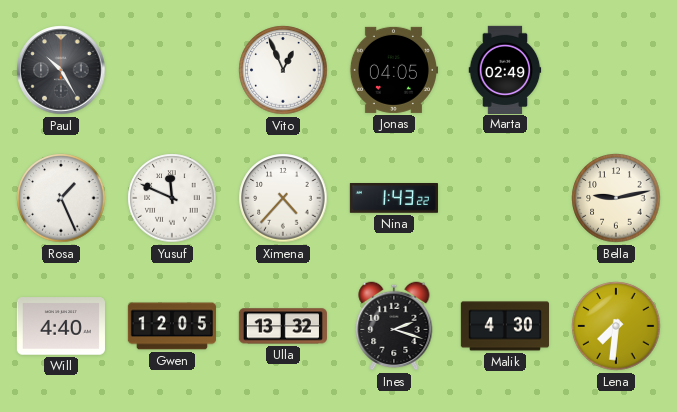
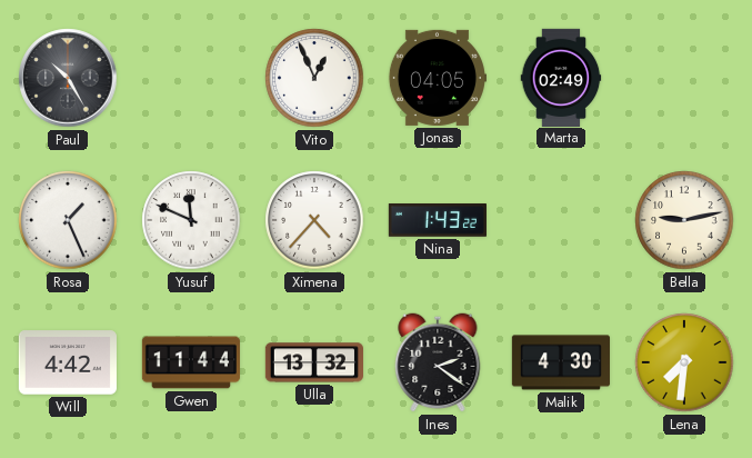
Will: 4:40 -> 4:42
Gwen: 12:05 -> 11:44
Ines: 2:18 -> 2:21
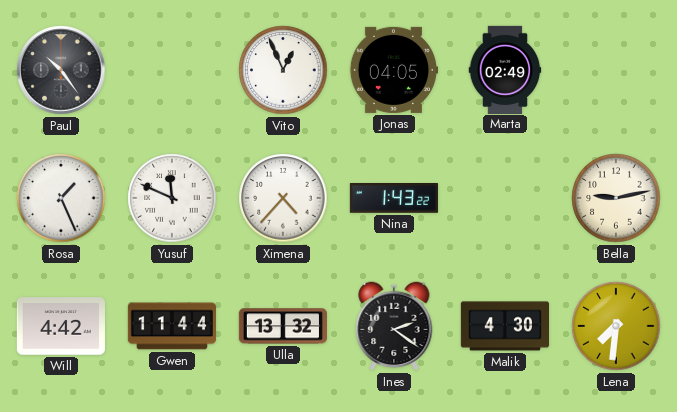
Paul: 10:25 -> 10:24
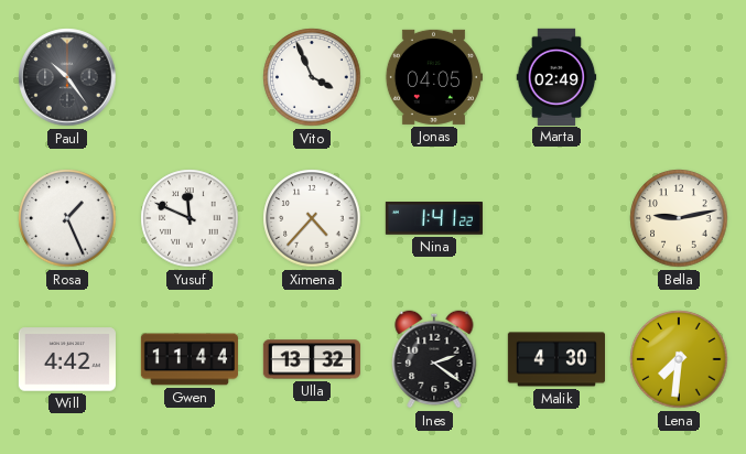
Vito: 12:56 -> 3:56
Nina: 1:43 -> 1:41
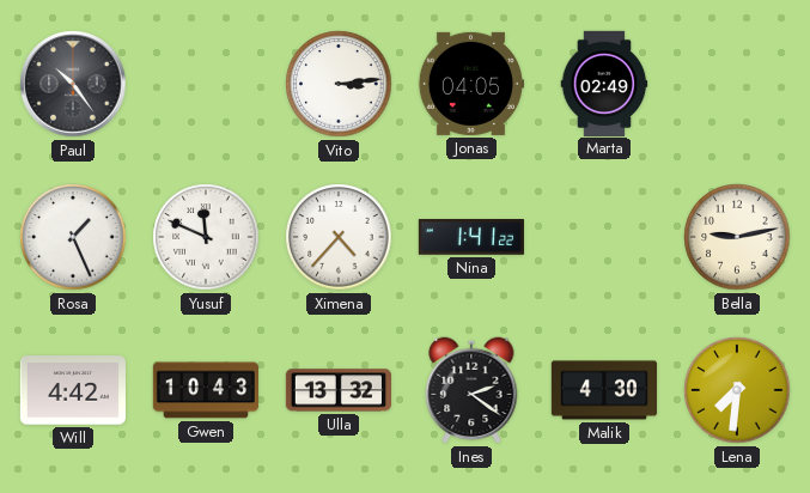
Vito: 3:56 -> 3:14
Gwen: 11:44 -> 10:43
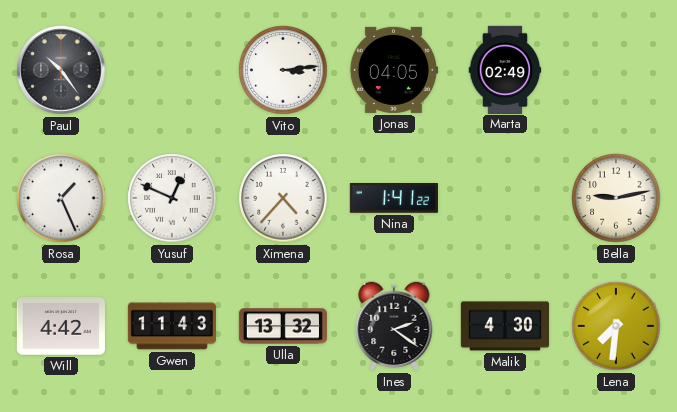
Yusuf: 11:49 -> 12:49
Gwen: 10:43 -> 11:43
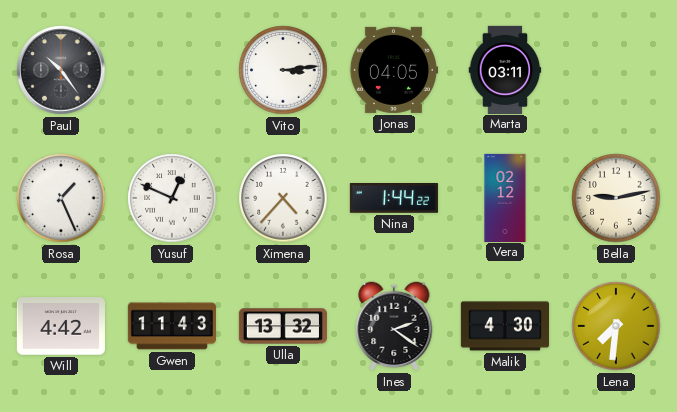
Marta: 02:49 -> 03:11
Nina: 1:41 -> 1:44
Vera: none -> 02:12
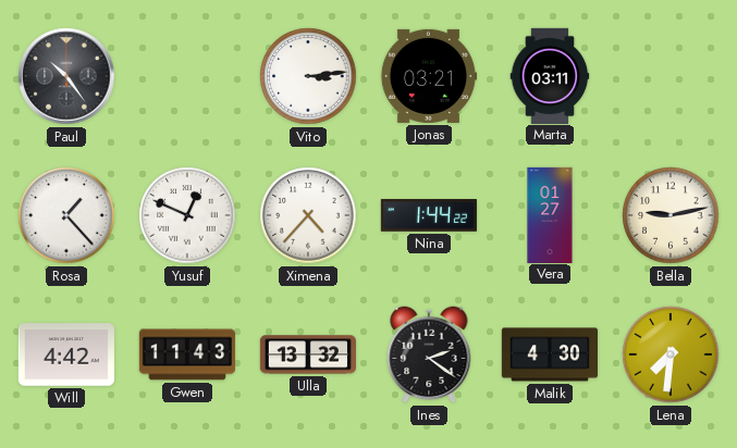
Jonas: 04:05 -> 03:21
Rosa: 1:26 -> 1:23
Vera: 02:12 -> 01:27
